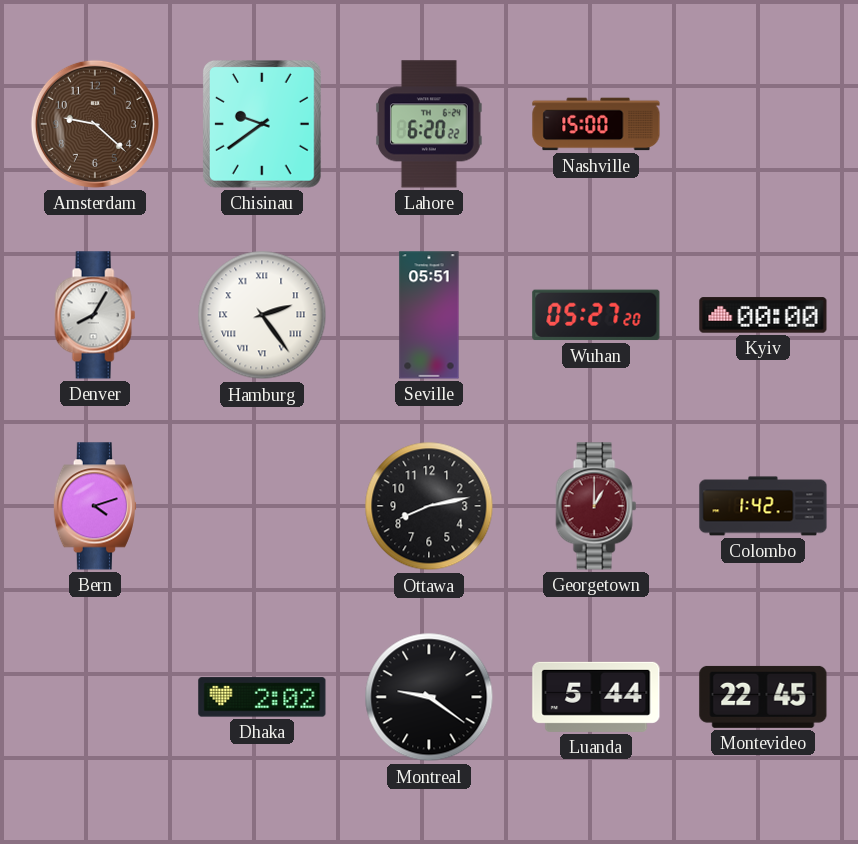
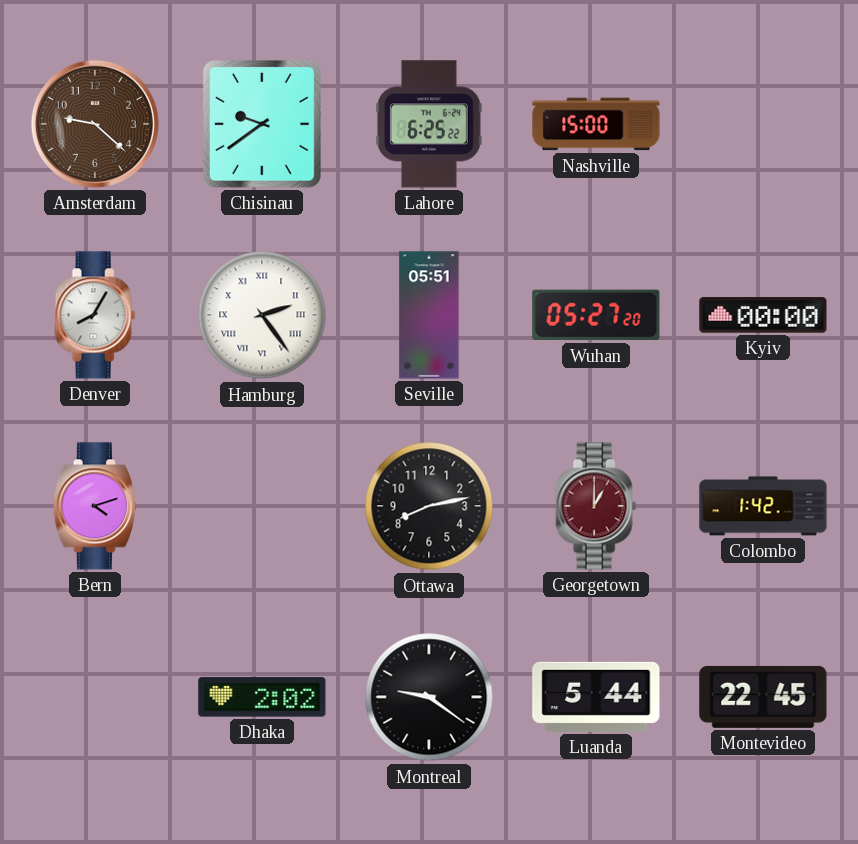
Lahore: 6:20 -> 6:25
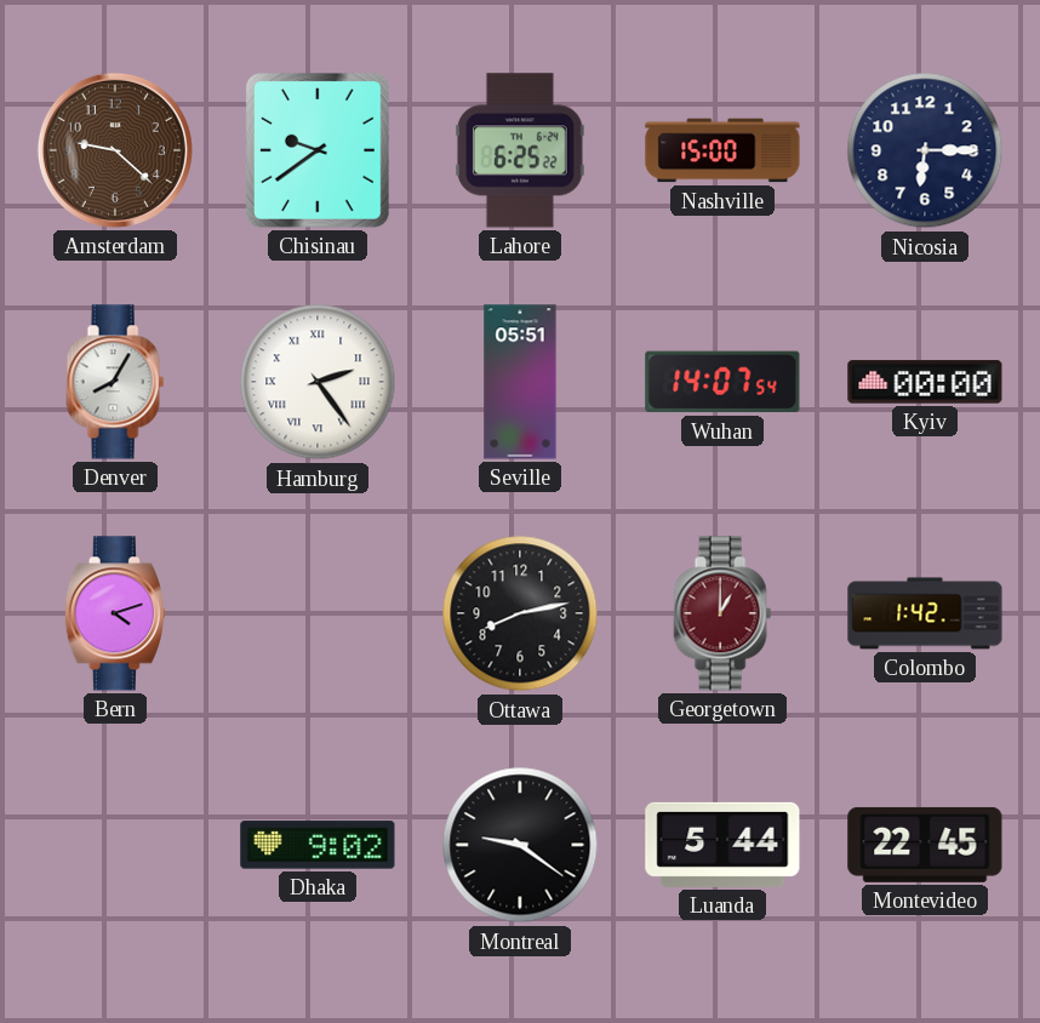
Nicosia: none -> 6:15
Wuhan: 05:27 -> 14:07
Dhaka: 2:02 -> 9:02
